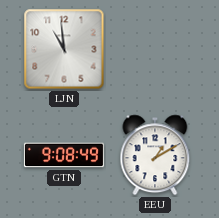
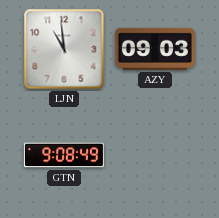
AZY: none -> 09:03
EEU: 1:10 -> none
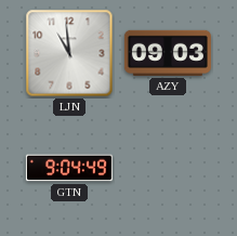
GTN: 9:08 -> 9:04
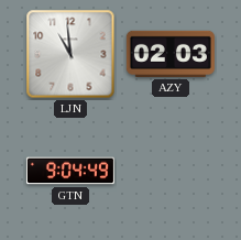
AZY: 09:03 -> 02:03
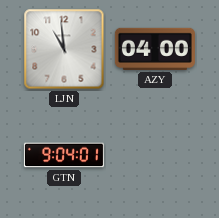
AZY: 02:03 -> 04:00
GTN: 9:04:49 -> 9:04:01
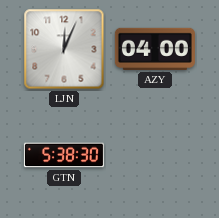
LJN: 10:59 -> 12:04
GTN: 9:04 -> 5:38
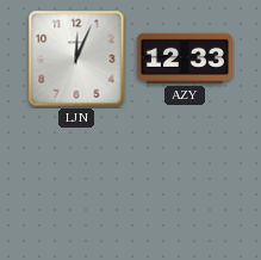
AZY: 04:00 -> 12:33
GTN: 5:38 -> none
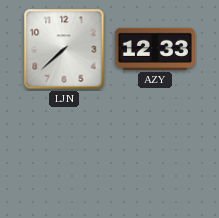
LJN: 12:04 -> 7:38
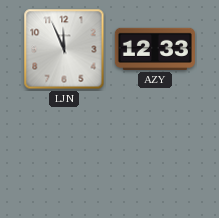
LJN: 7:38 -> 11:56
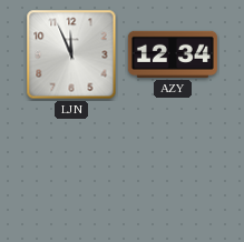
AZY: 12:33 -> 12:34
